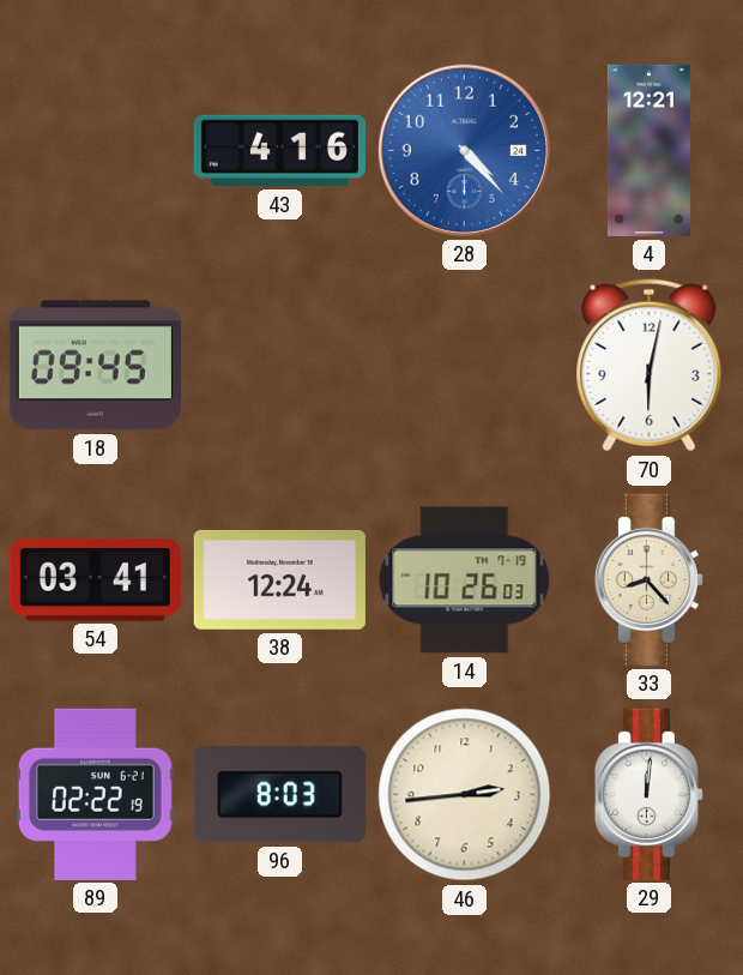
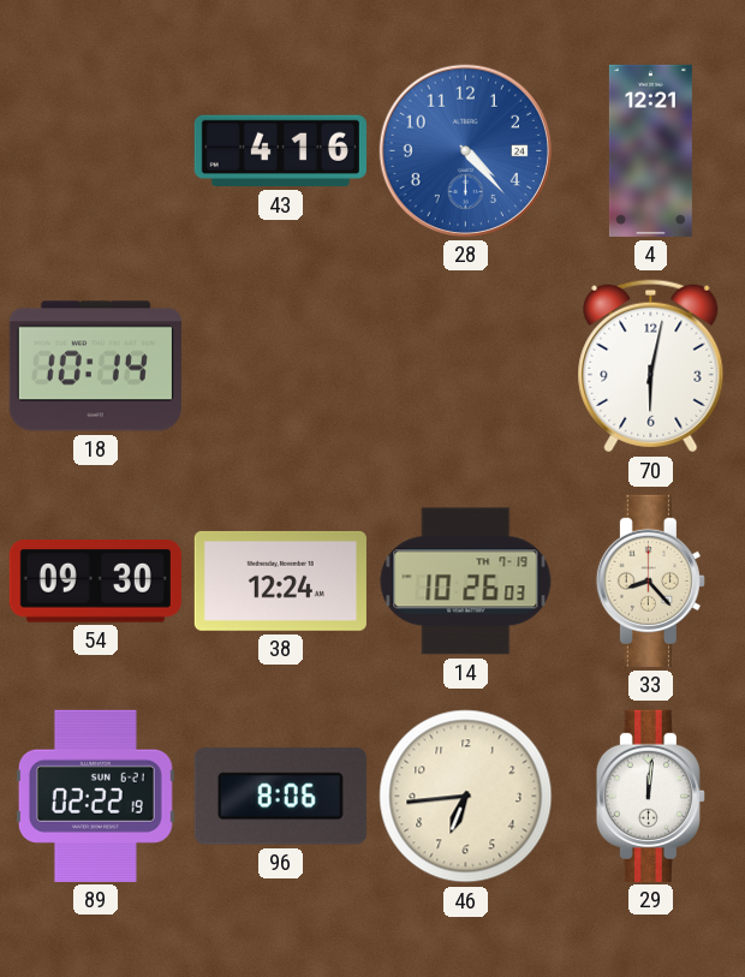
18: 09:45 -> 10:14
54: 03:41 -> 09:30
96: 8:03 -> 8:06
46: 2:44 -> 6:44
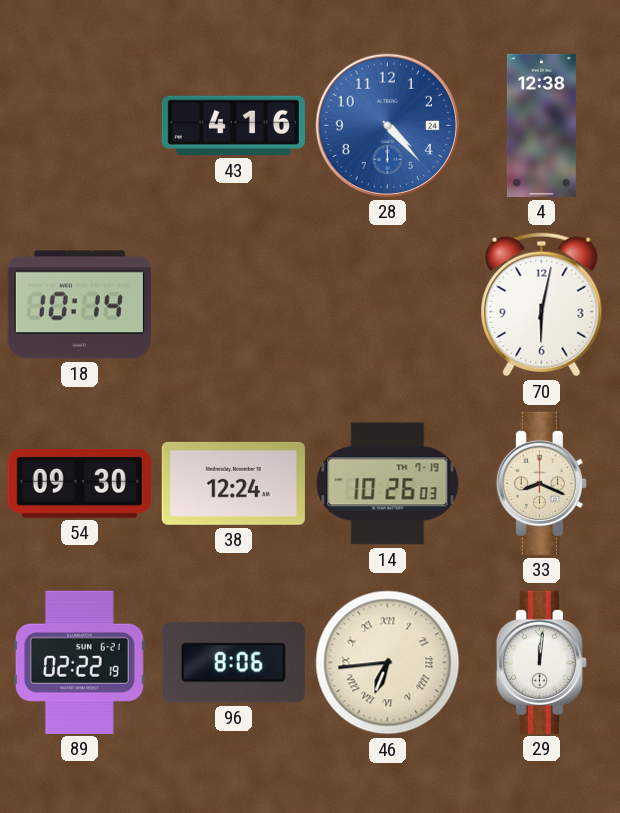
4: 12:21 -> 12:38
33: 8:23 -> 8:19
46 numerals: Arabic -> Roman
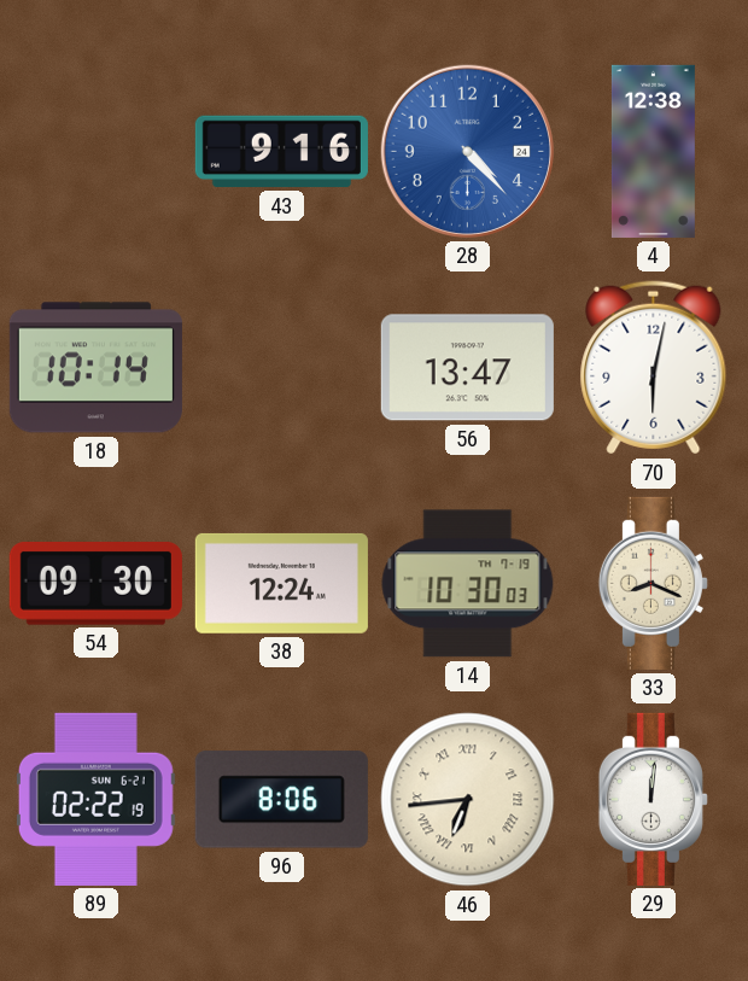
43: 4:16 -> 9:16
56: none -> 13:47
14: 10:26 -> 10:30
